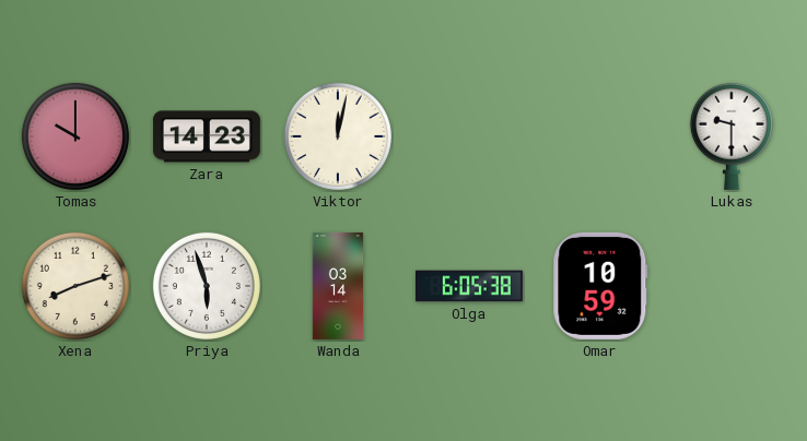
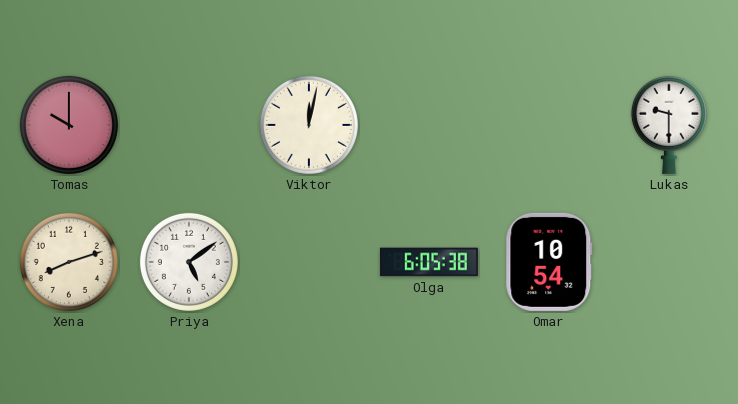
Zara: 14:23 -> none
Priya: 5:57 -> 5:09
Wanda: 03:14 -> none
Omar: 10:59 -> 10:54
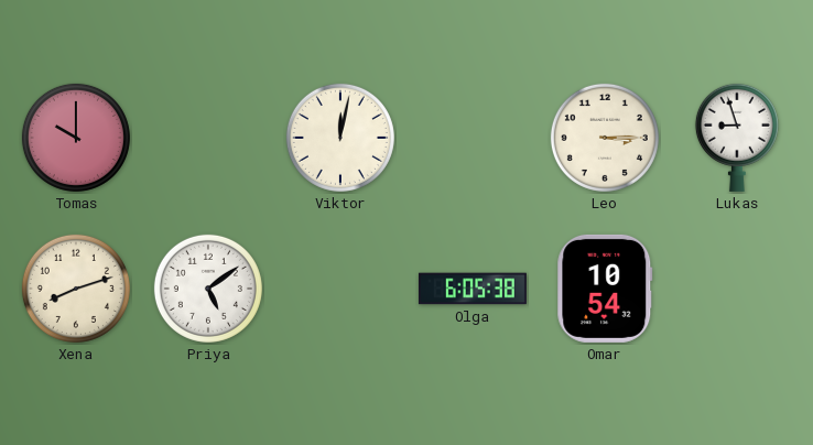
Leo: none -> 3:15
Lukas: 9:30 -> 8:57
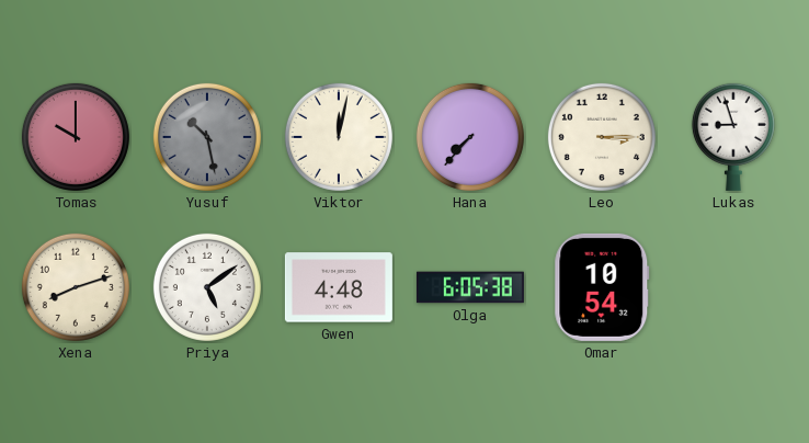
Yusuf: none -> 10:28
Hana: none -> 7:37
Gwen: none -> 4:48
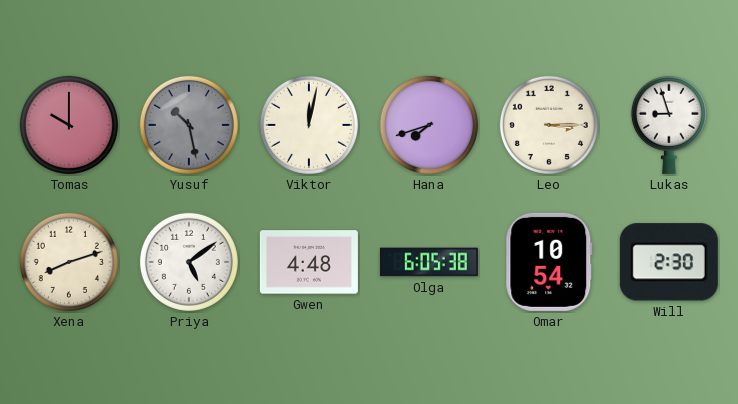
Hana: 7:37 -> 7:42
Will: none -> 2:30
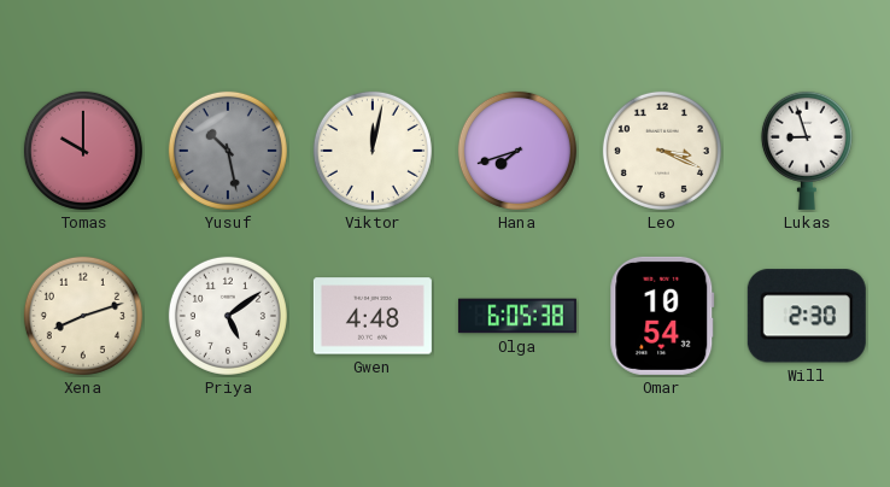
Leo: 3:15 -> 3:19
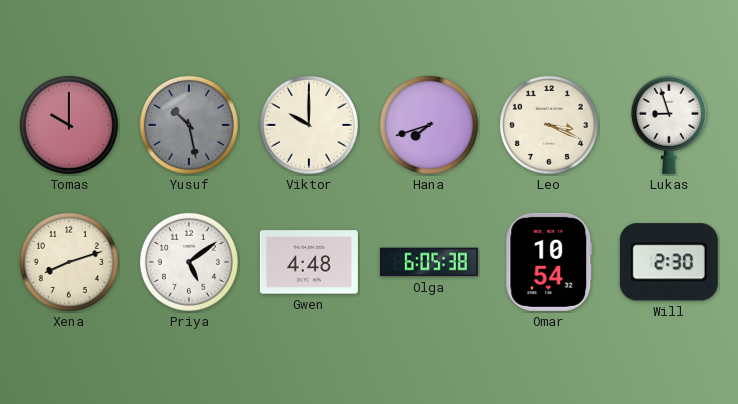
Viktor: 12:02 -> 10:00
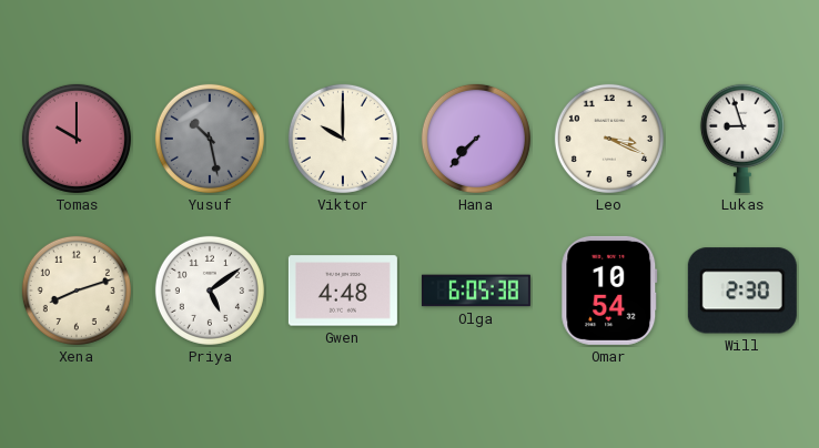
Hana: 7:42 -> 7:37
